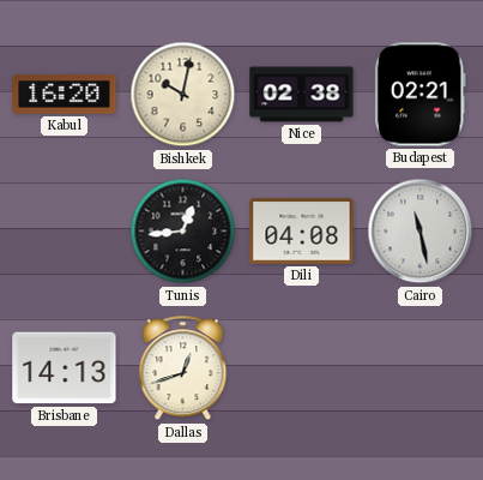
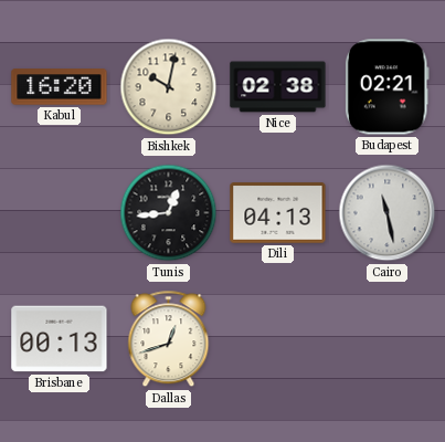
Dili: 04:08 -> 04:13
Brisbane: 14:13 -> 00:13
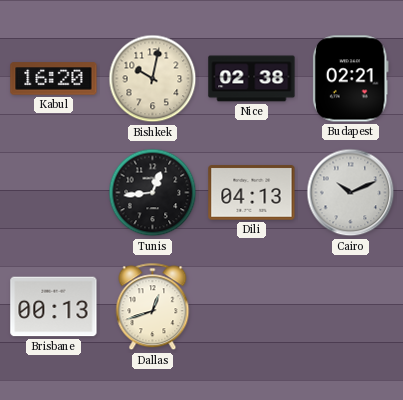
Cairo: 11:28 -> 10:11
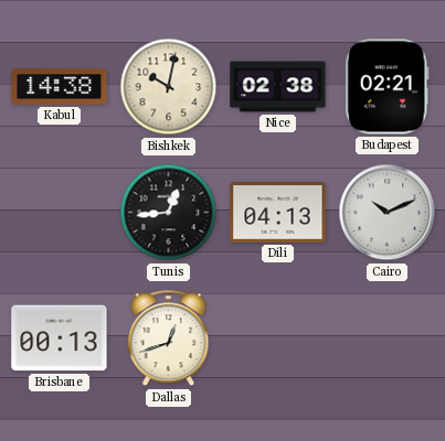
Kabul: 16:20 -> 14:38
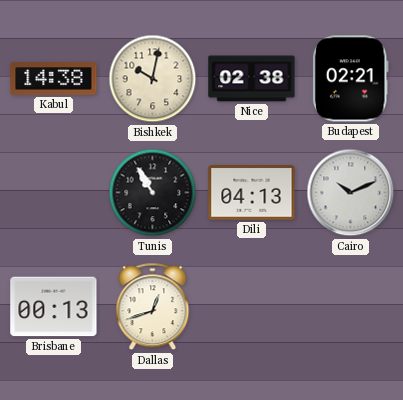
Tunis: 12:44 -> 10:55
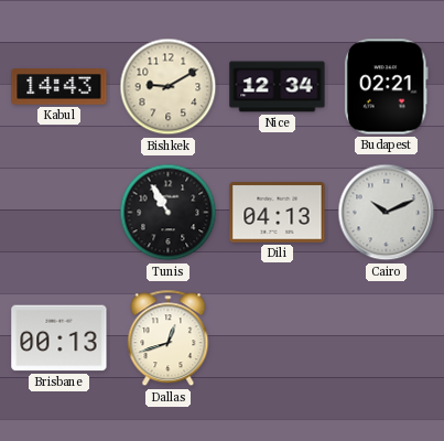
Kabul: 14:38 -> 14:43
Bishkek: 10:02 -> 9:10
Nice: 02:38 -> 12:34
